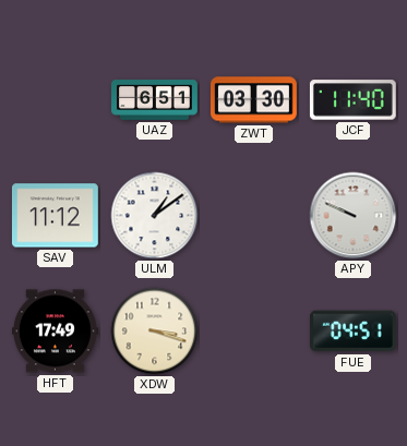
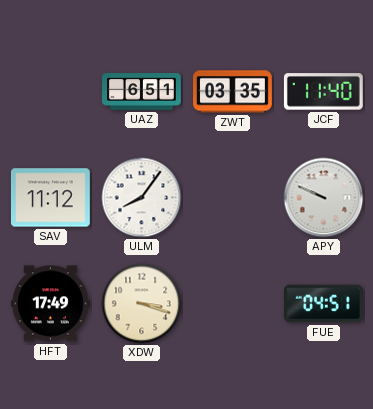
ZWT: 03:30 -> 03:35
ULM: 1:09 -> 8:06
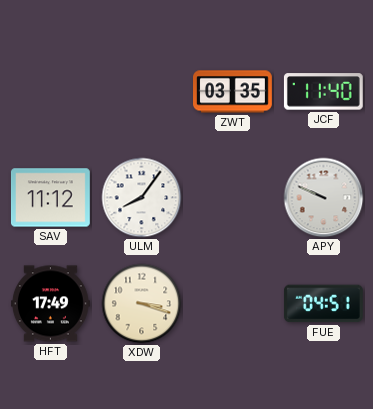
UAZ: 6:51 -> none
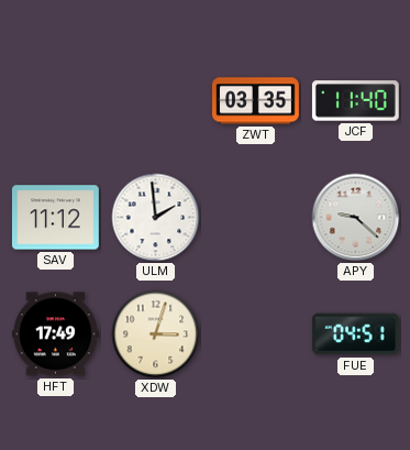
ULM: 8:06 -> 1:59
APY: 9:49 -> 9:22
XDW: 3:18 -> 3:03
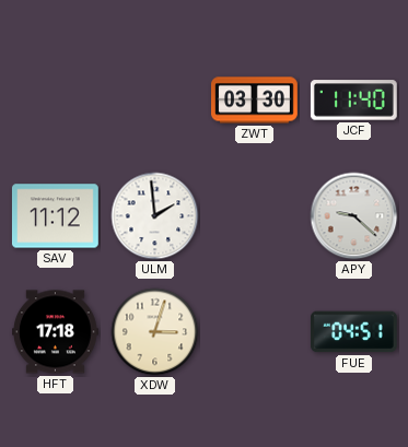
ZWT: 03:35 -> 03:30
HFT: 17:49 -> 17:18
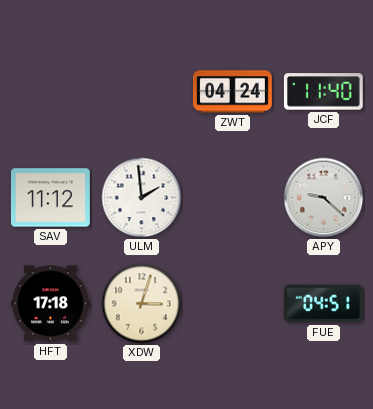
ZWT: 03:30 -> 04:24
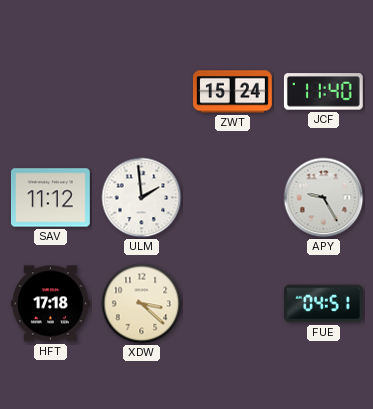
ZWT: 04:24 -> 15:24
APY: 9:22 -> 9:25
XDW: 3:03 -> 3:22
